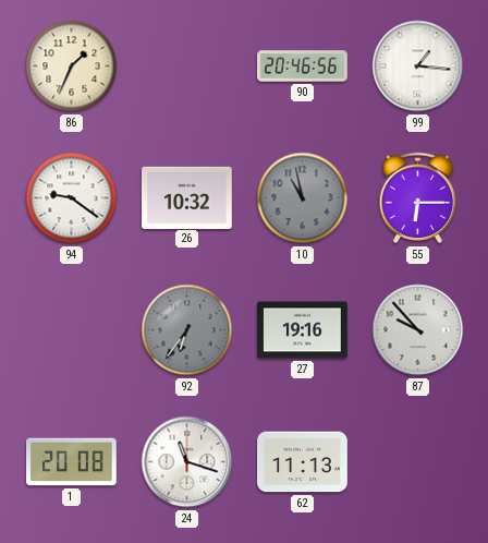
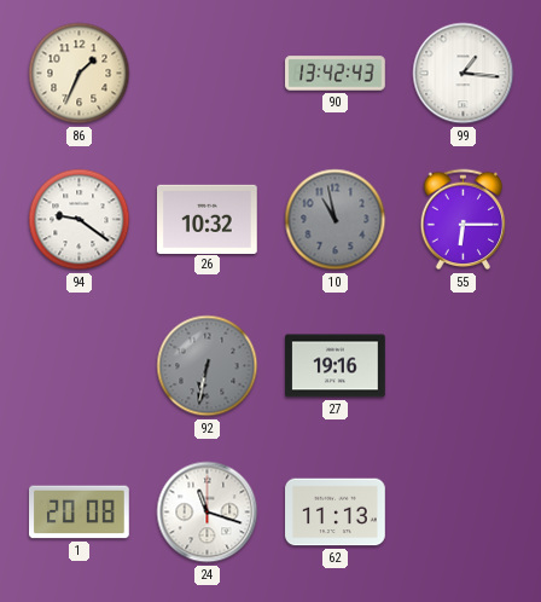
90: 20:46 -> 13:42
92: 6:36 -> 6:32
87: 9:53 -> none
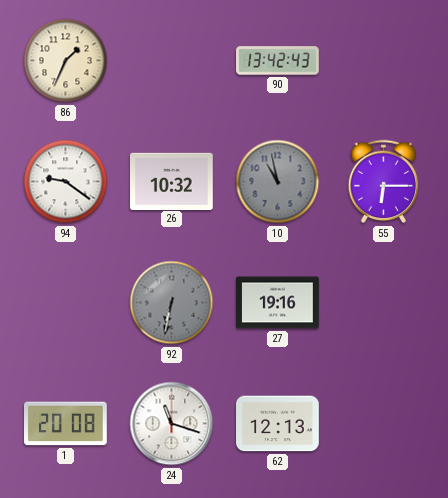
99: 1:16 -> none
62: 11:13 -> 12:13
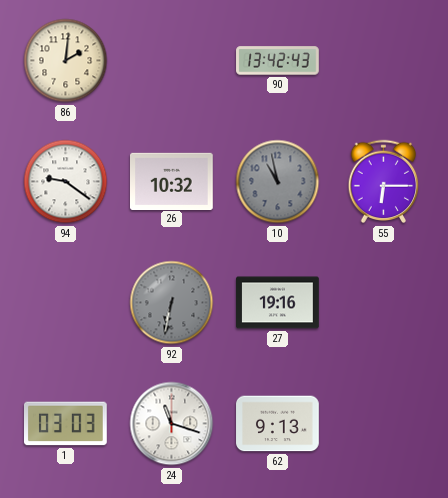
86: 1:34 -> 2:01
1: 20:08 -> 03:03
62: 12:13 -> 9:13
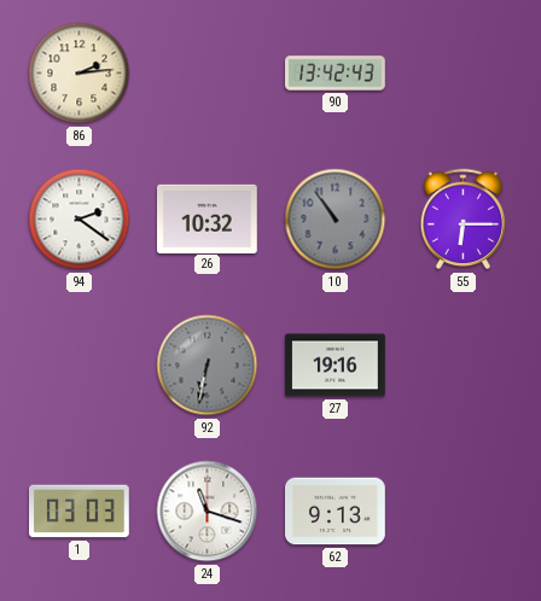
86: 2:01 -> 2:14
94: 9:21 -> 2:21
10: 10:58 -> 10:54
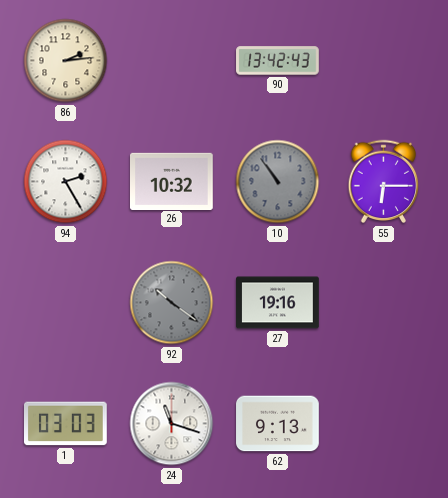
94: 2:21 -> 2:25
92: 6:32 -> 10:21
